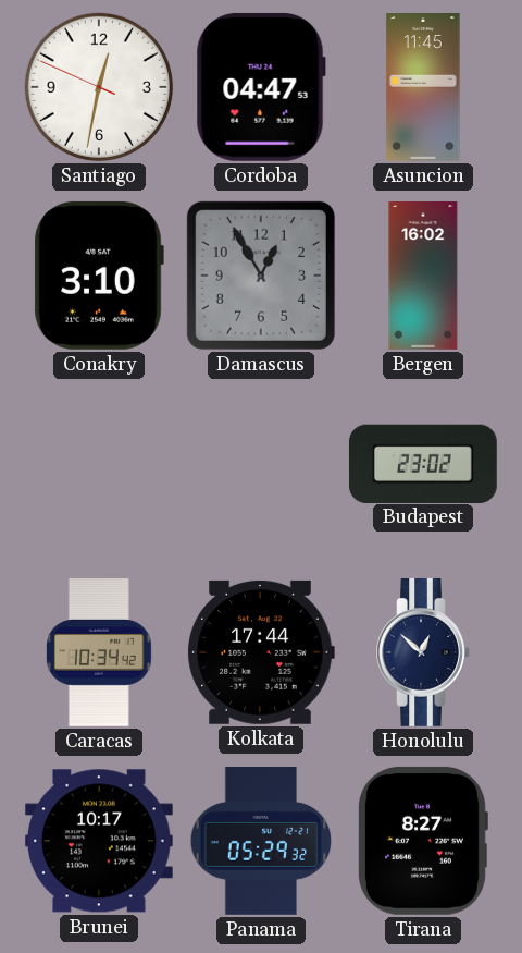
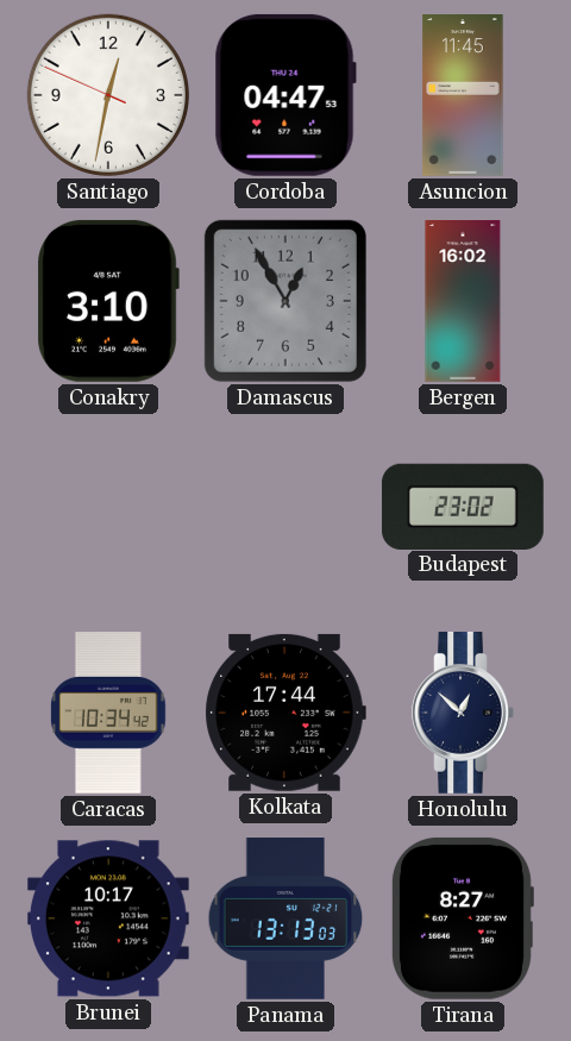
Panama: 05:29 -> 13:13
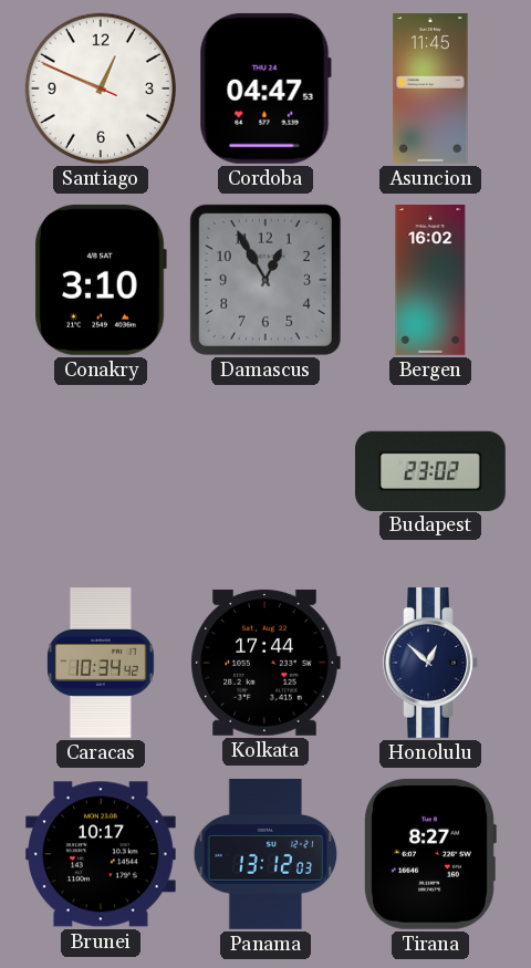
Santiago: 12:31 -> 12:48
Panama: 13:13 -> 13:12
